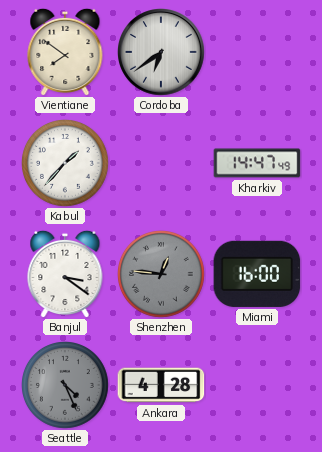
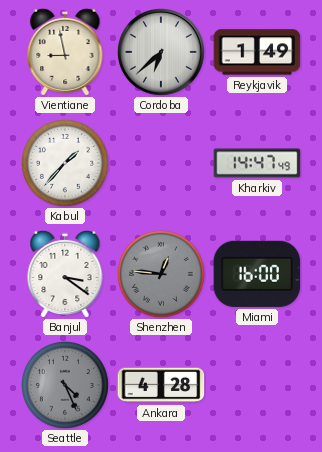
Vientiane: 7:51 -> 8:58
Cordoba: 6:39 -> 6:38
Reykjavik: none -> 1:49
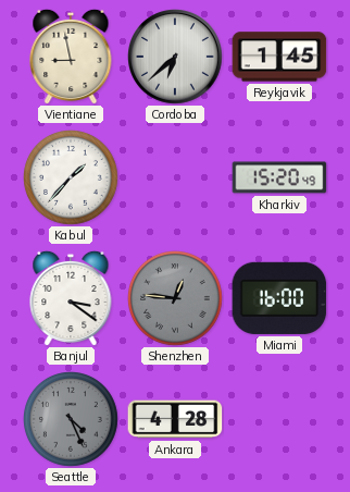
Reykjavik: 1:49 -> 1:45
Kharkiv: 14:47 -> 15:20
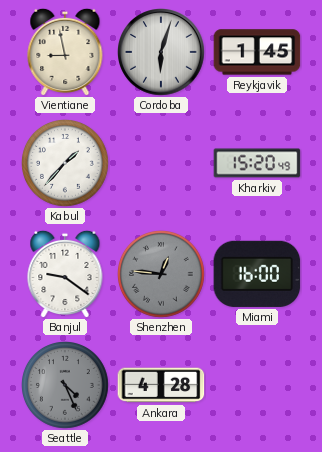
Cordoba: 6:38 -> 6:03
Banjul: 3:21 -> 9:21
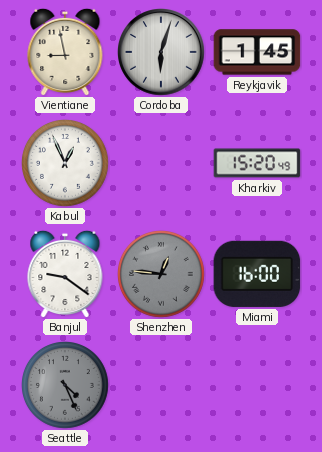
Kabul: 1:37 -> 12:56
Ankara: 4:28 -> none
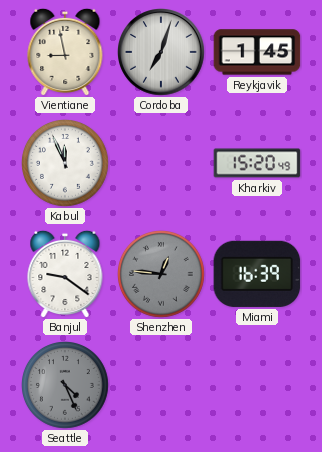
Cordoba: 6:03 -> 7:03
Kabul: 12:56 -> 11:56
Miami: 16:00 -> 16:39
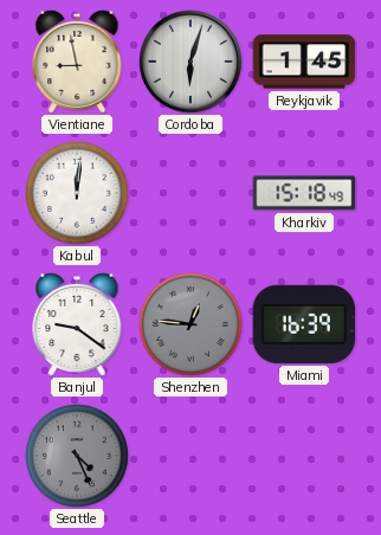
Cordoba: 7:03 -> 6:03
Kabul: 11:56 -> 12:01
Kharkiv: 15:20 -> 15:18
